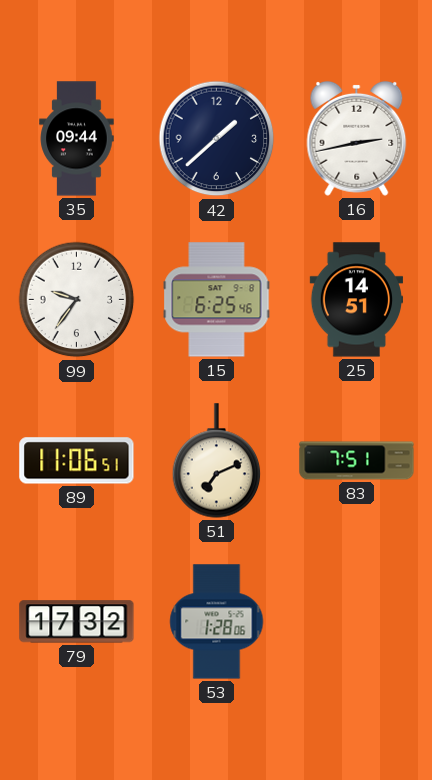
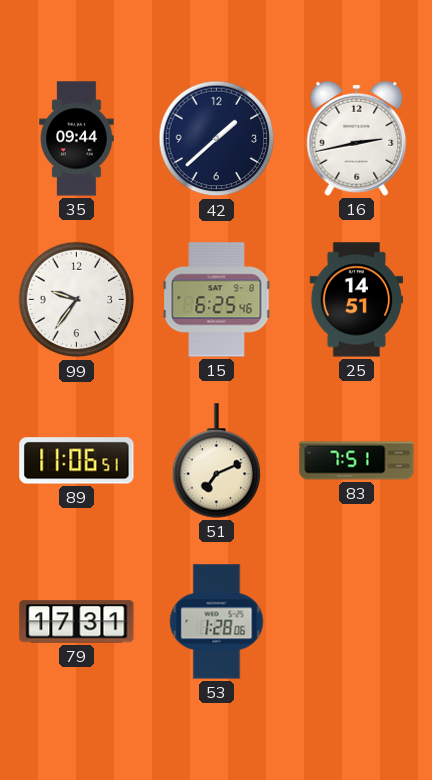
79: 17:32 -> 17:31
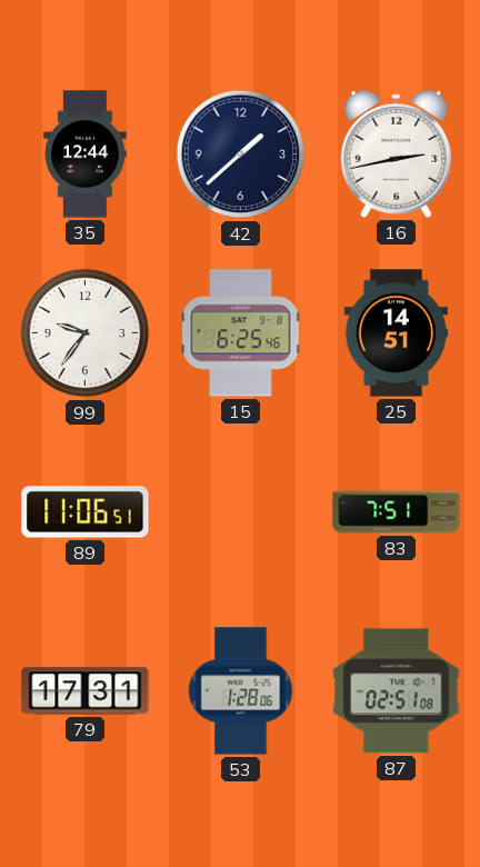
35: 09:44 -> 12:44
51: 7:11 -> none
87: none -> 02:51
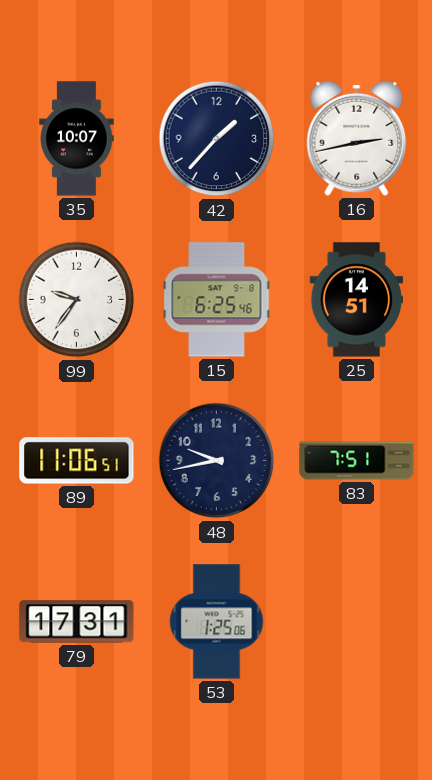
35: 12:44 -> 10:07
42: 1:38 -> 1:37
48: none -> 9:43
53: 1:28 -> 1:25
87: 02:51 -> none
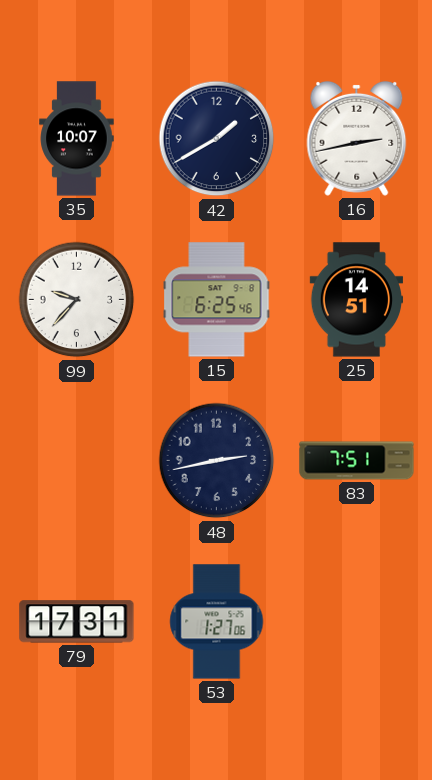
42: 1:37 -> 1:40
99: 9:36 -> 9:37
89: 11:06 -> none
48: 9:43 -> 2:43
53: 1:25 -> 1:27
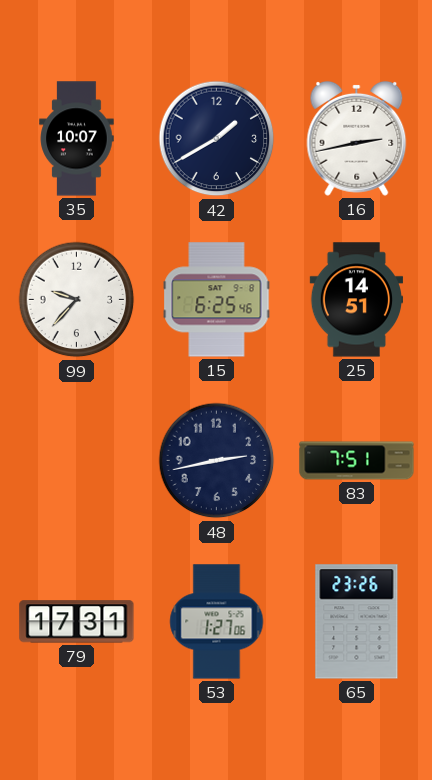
65: none -> 23:26
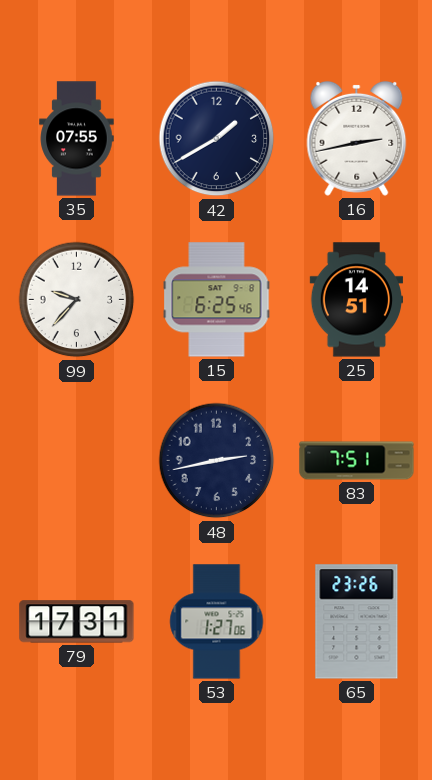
35: 10:07 -> 07:55
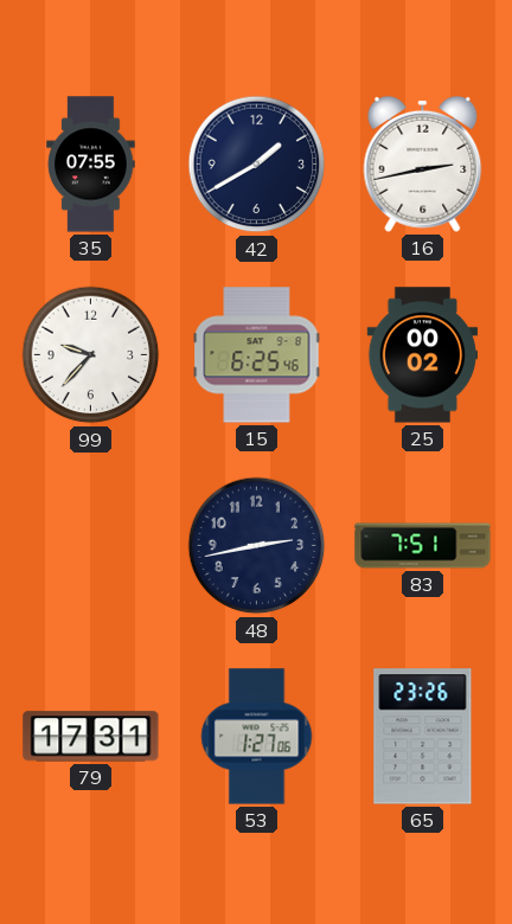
25: 14:51 -> 00:02
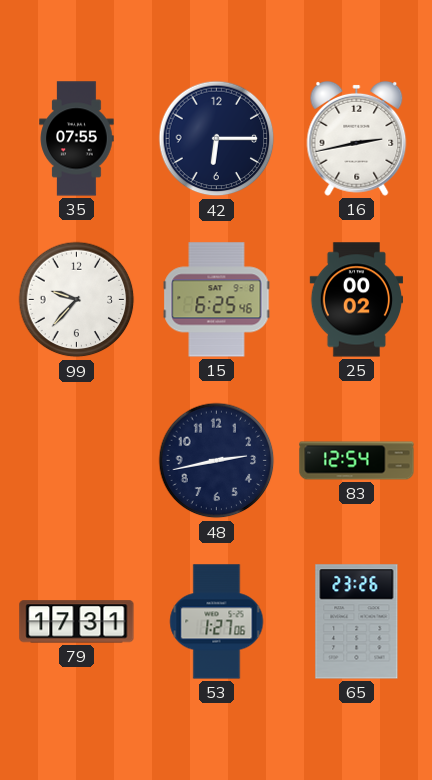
42: 1:40 -> 6:15
83: 7:51 -> 12:54
